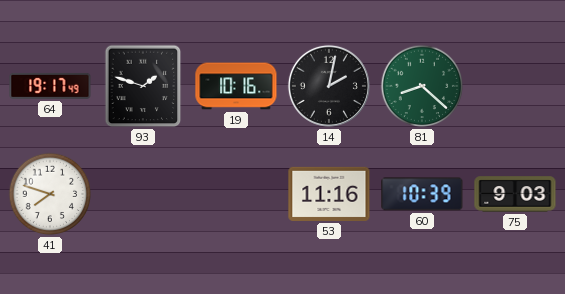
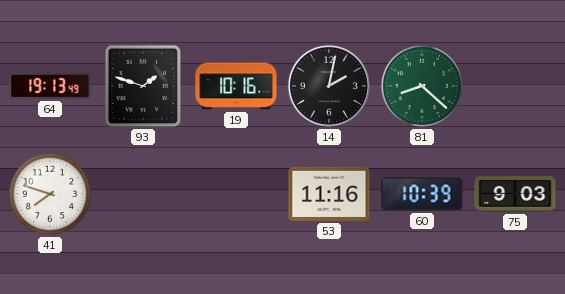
64: 19:17 -> 19:13
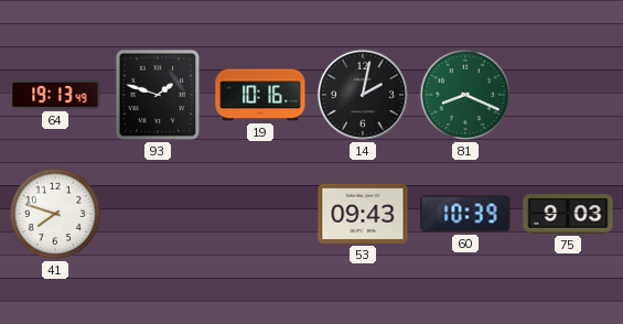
81: 8:22 -> 8:19
53: 11:16 -> 09:43
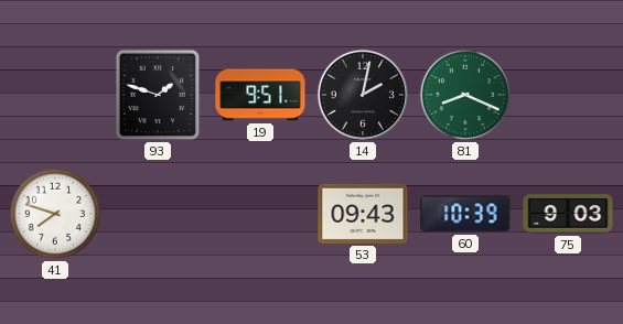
64: 19:13 -> none
19: 10:16 -> 9:51
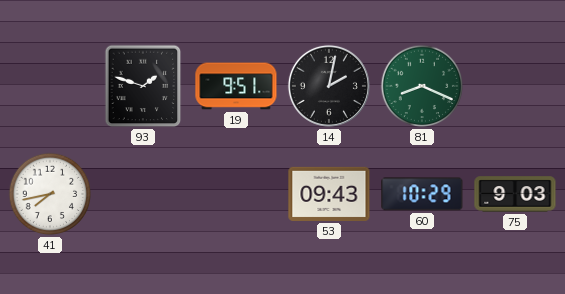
41: 7:48 -> 7:43
60: 10:39 -> 10:29
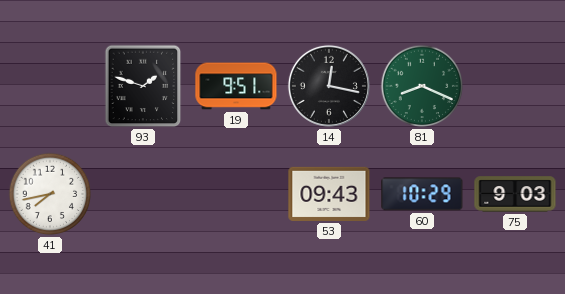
14: 2:02 -> 12:17
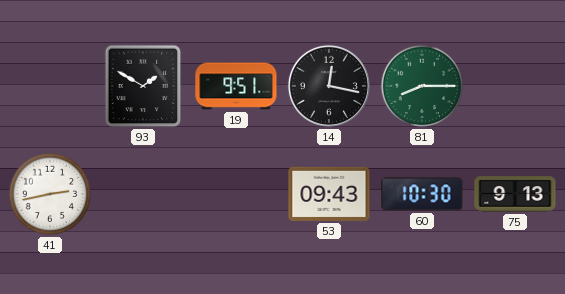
93: 1:48 -> 1:50
81: 8:19 -> 8:15
41: 7:43 -> 2:43
60: 10:29 -> 10:30
75: 9:03 -> 9:13
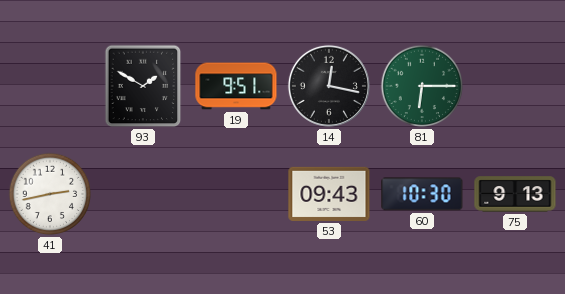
81: 8:15 -> 6:15
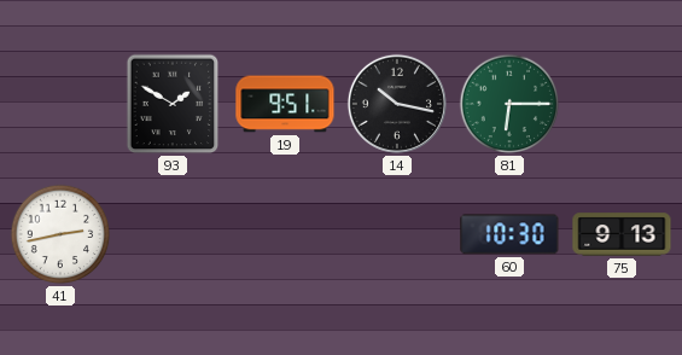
14: 12:17 -> 10:17
53: 09:43 -> none
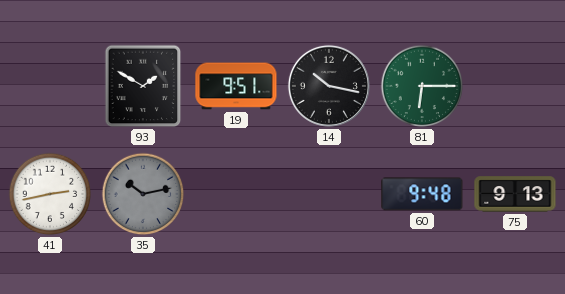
35: none -> 10:13
60: 10:30 -> 9:48
